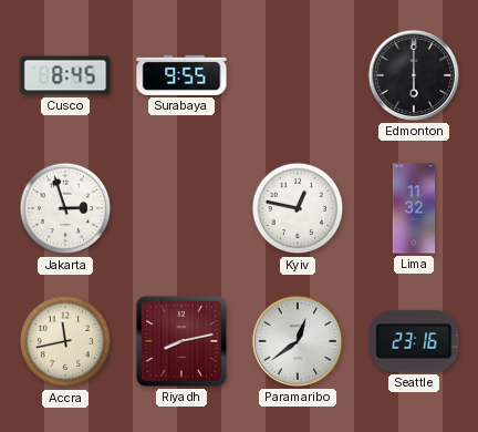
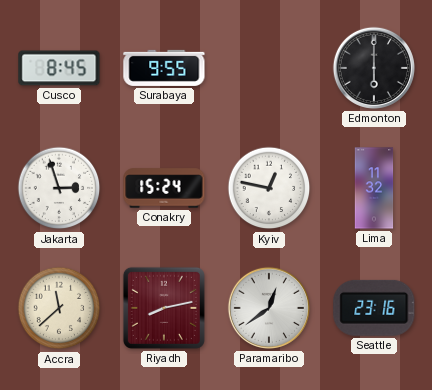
Conakry: none -> 15:24
Accra: 11:43 -> 11:38
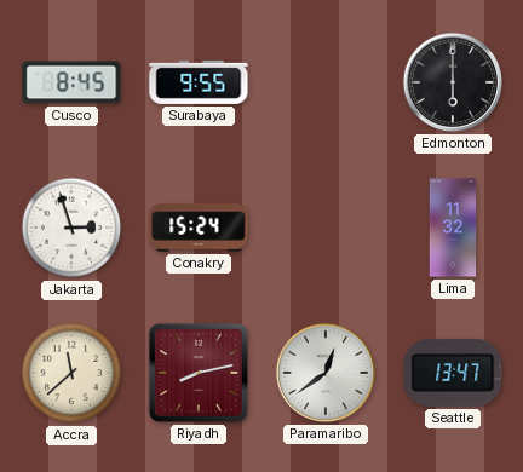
Kyiv: 12:47 -> none
Seattle: 23:16 -> 13:47
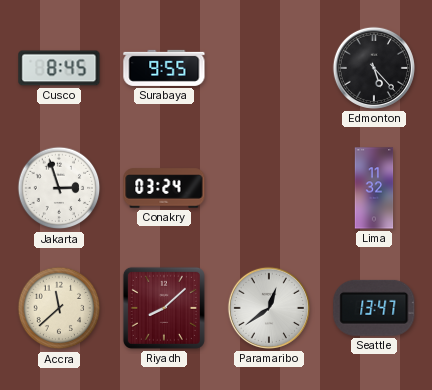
Edmonton: 6:00 -> 5:23
Conakry: 15:24 -> 03:24
Riyadh: 8:13 -> 8:08
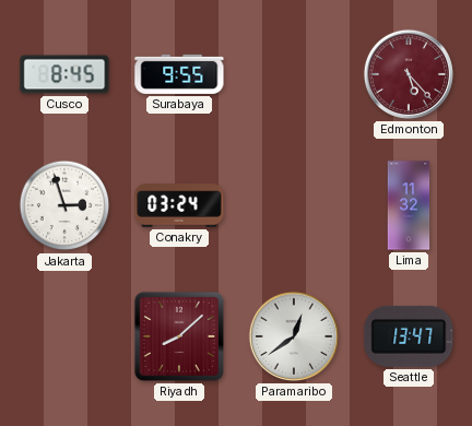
Edmonton dial: black -> burgundy
Accra: 11:38 -> none
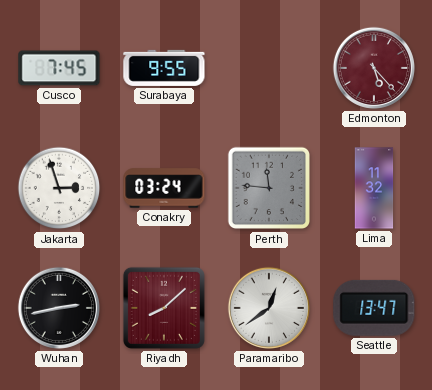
Cusco: 8:45 -> 7:45
Perth: none -> 11:46
Wuhan: none -> 2:43
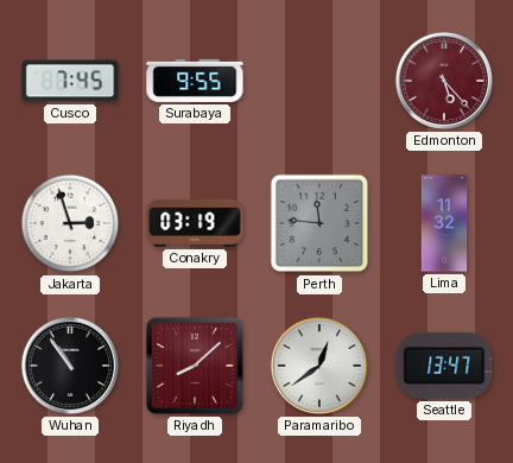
Conakry: 03:24 -> 03:19
Wuhan: 2:43 -> 10:54
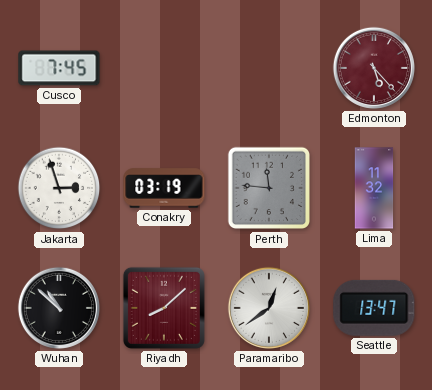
Surabaya: 9:55 -> none
Wuhan: 10:54 -> 10:52
